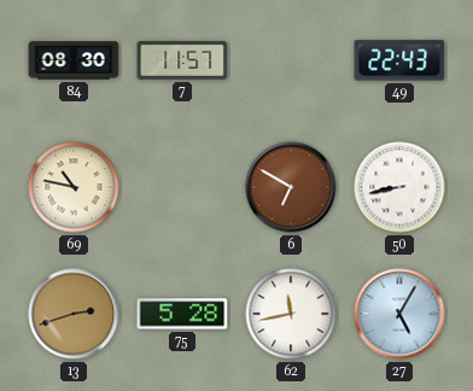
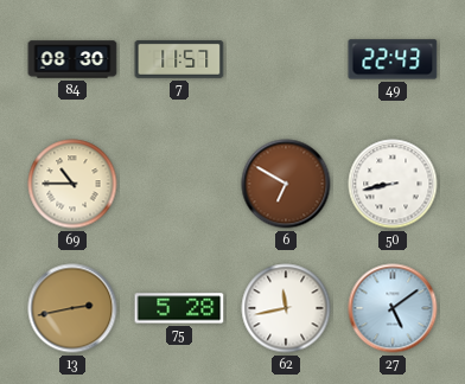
69: 10:47 -> 10:45
13: 2:42 -> 2:43
27: 5:05 -> 5:09
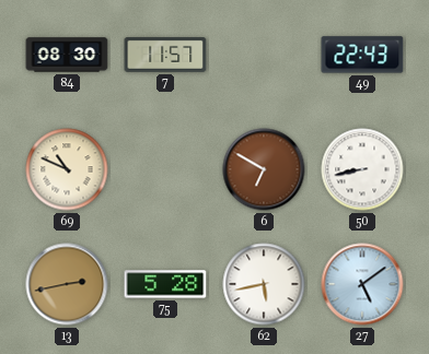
69: 10:45 -> 10:49
62: 11:43 -> 5:43
